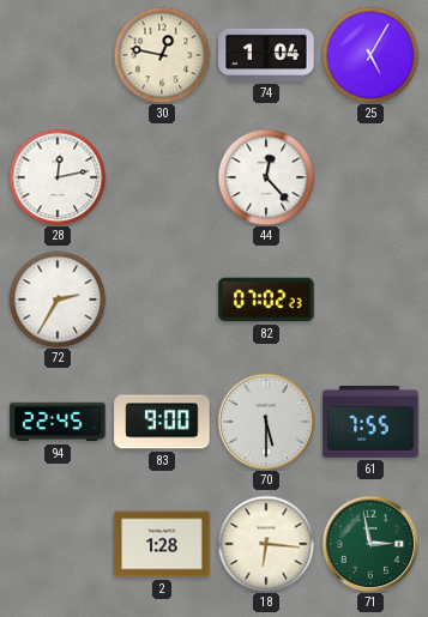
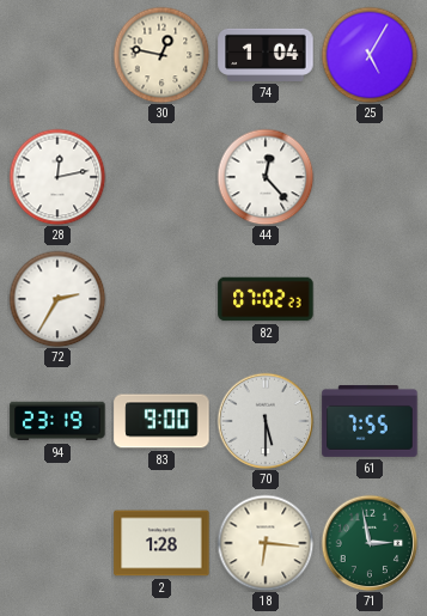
94: 22:45 -> 23:19
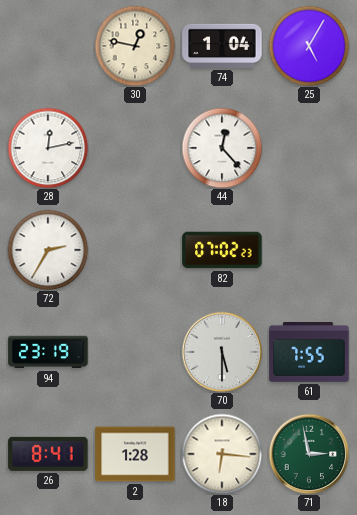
83: 9:00 -> none
26: none -> 8:41
